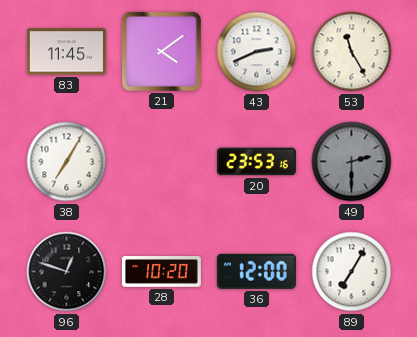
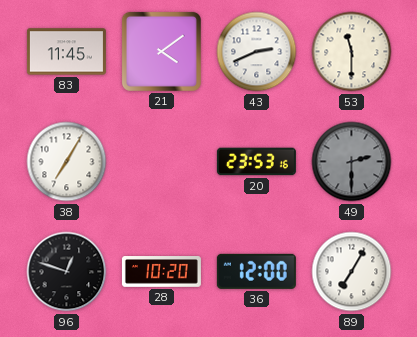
53: 11:25 -> 11:30
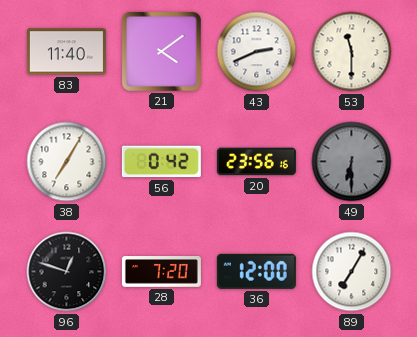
83: 11:45 -> 11:40
56: none -> 0:42
20: 23:53 -> 23:56
49: 2:30 -> 6:30
28: 10:20 -> 7:20
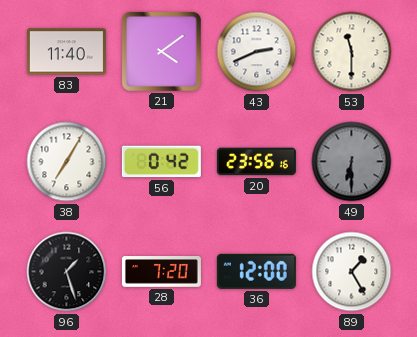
96: 12:48 -> 1:27
89: 7:05 -> 1:25
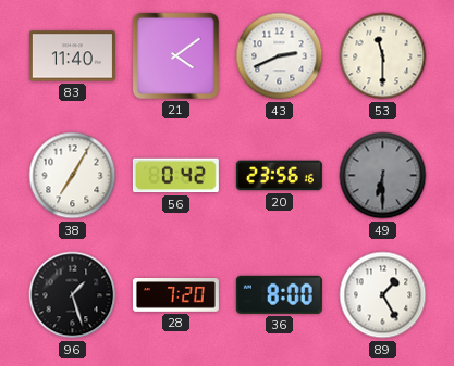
36: 12:00 -> 8:00
